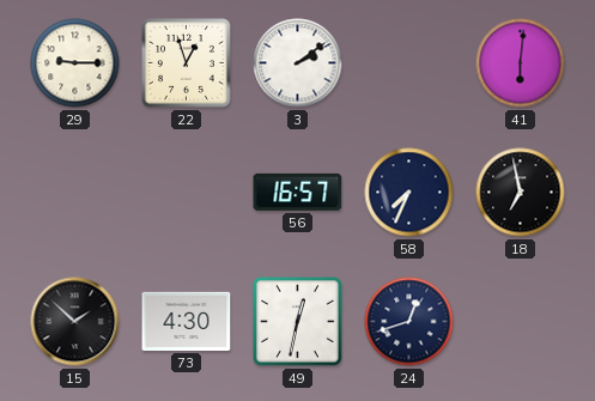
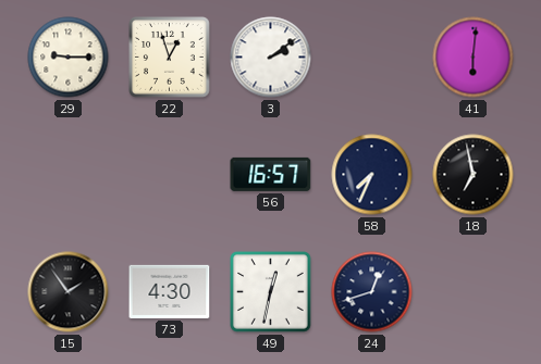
15: 1:52 -> 1:54
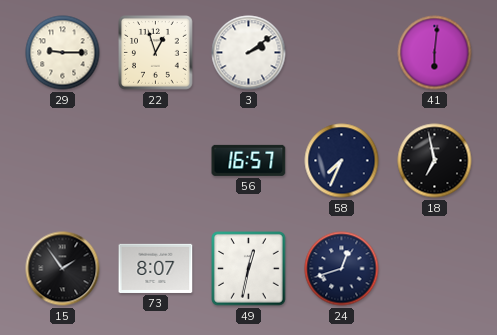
73: 4:30 -> 8:07
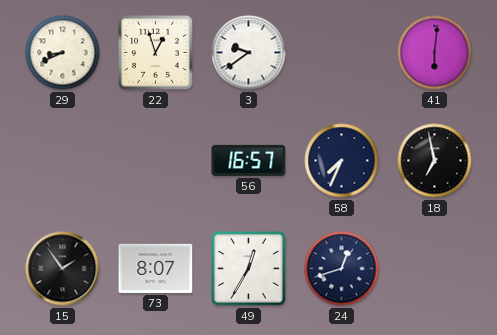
29: 9:15 -> 8:41
3: 2:09 -> 9:39
49: 12:32 -> 12:35
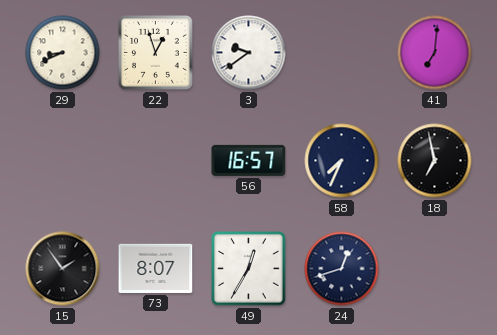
41: 6:01 -> 7:01
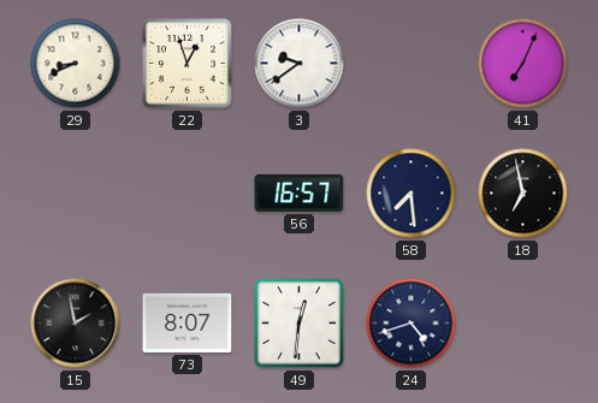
41: 7:01 -> 7:04
58: 7:34 -> 7:29
15: 1:54 -> 1:58
49: 12:35 -> 12:31
24: 12:42 -> 4:42
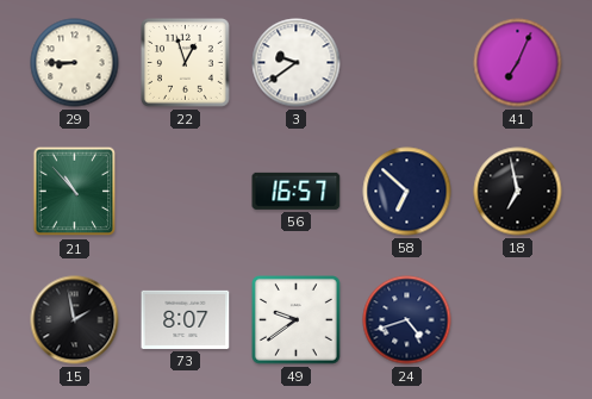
29: 8:41 -> 8:45
21: none -> 10:53
58: 7:29 -> 6:52
49: 12:31 -> 9:39
